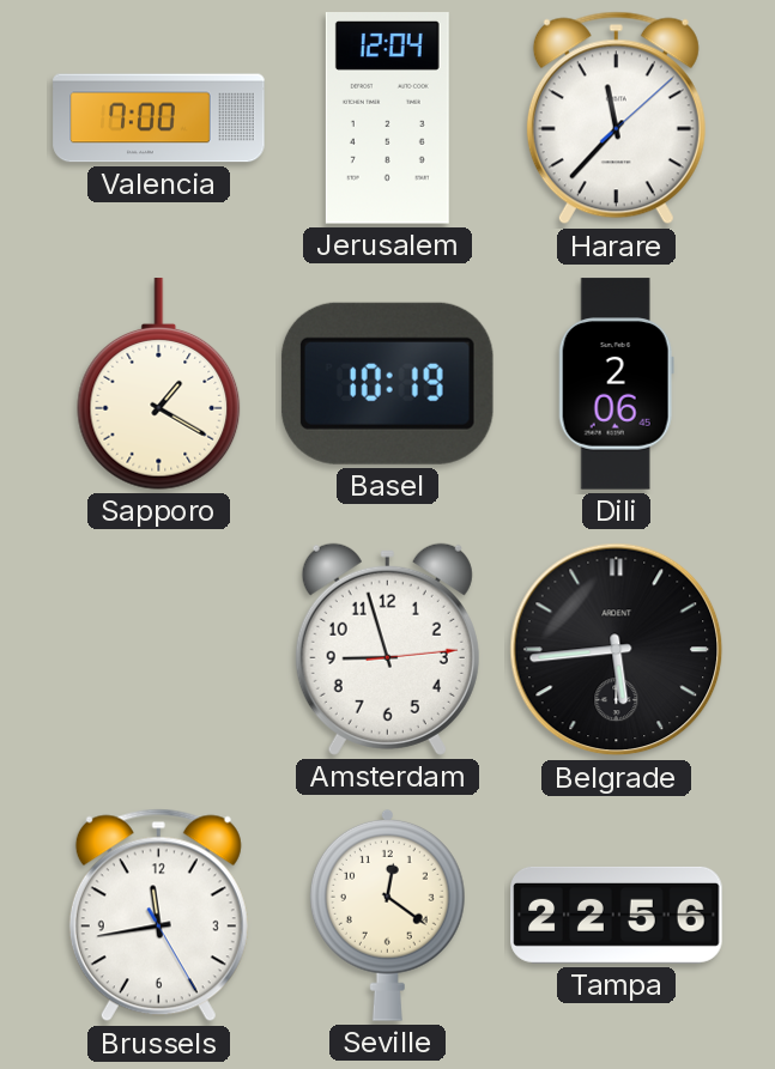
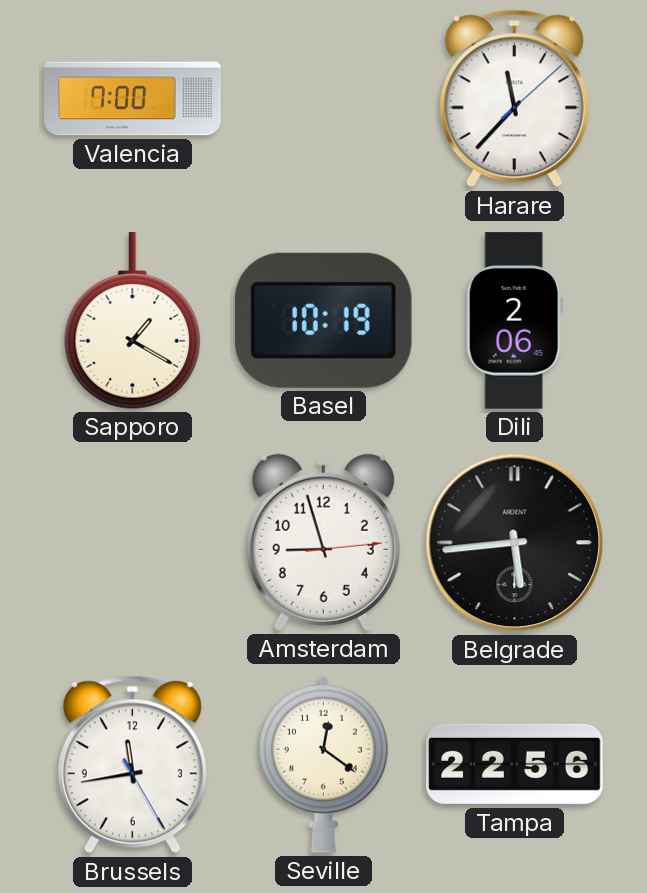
Jerusalem: 12:04 -> none
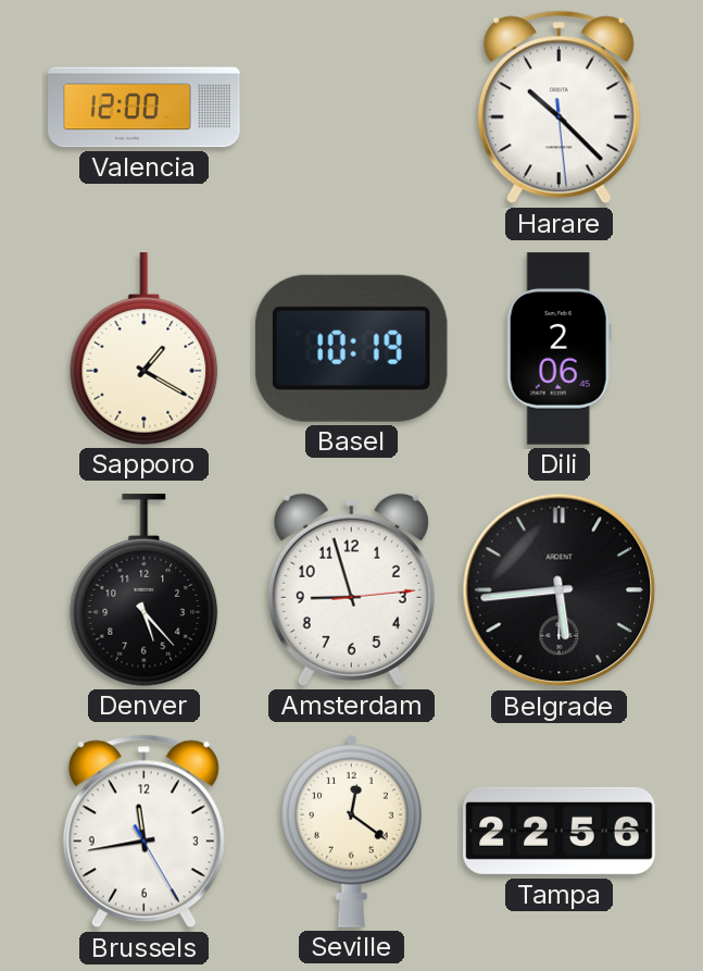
Valencia: 7:00 -> 12:00
Harare: 11:37 -> 10:22
Denver: none -> 5:23
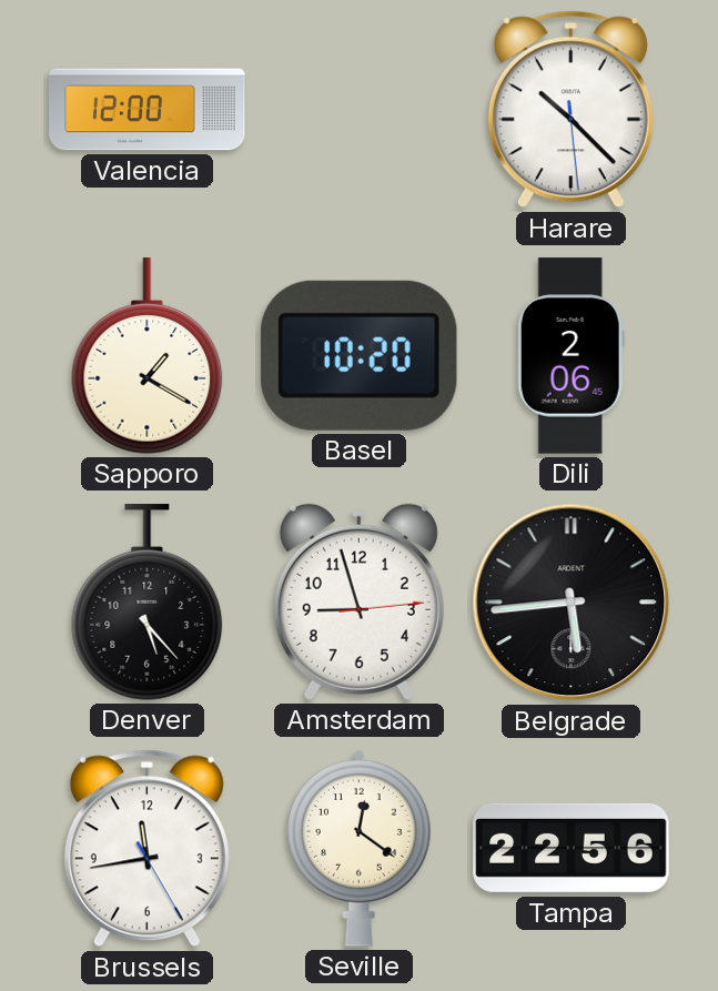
Basel: 10:19 -> 10:20
